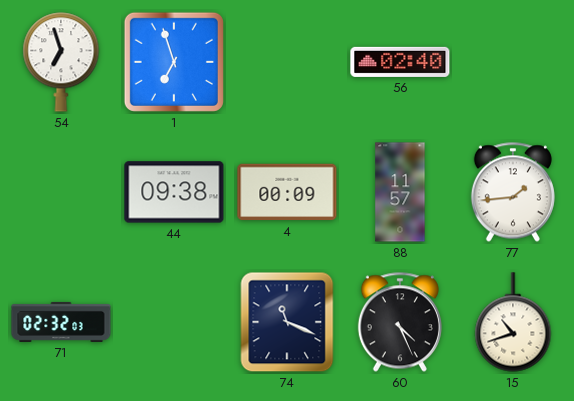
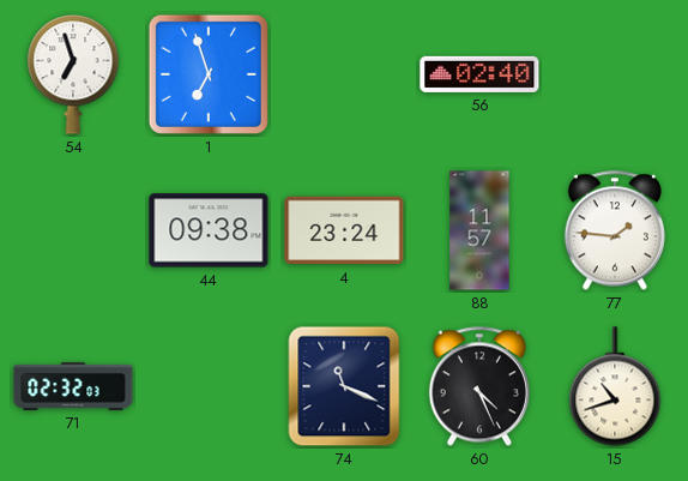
4: 00:09 -> 23:24
77: 1:44 -> 1:46
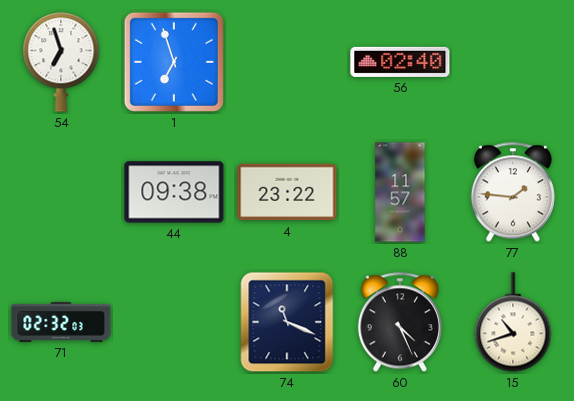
4: 23:24 -> 23:22
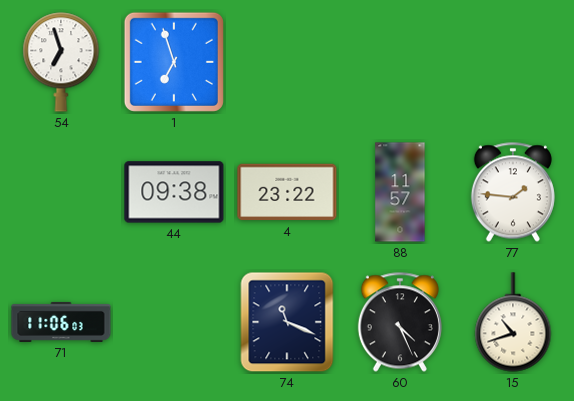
56: 02:40 -> none
71: 02:32 -> 11:06
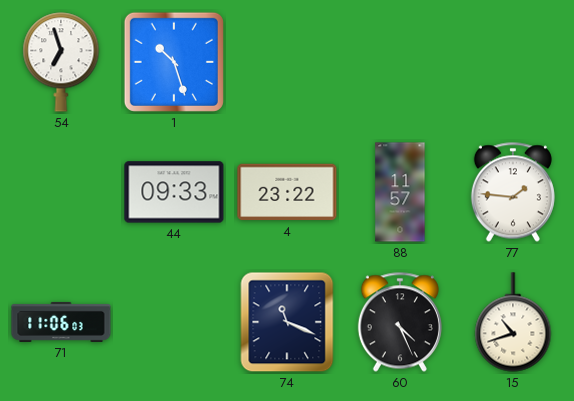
1: 6:57 -> 10:27
44: 09:38 -> 09:33
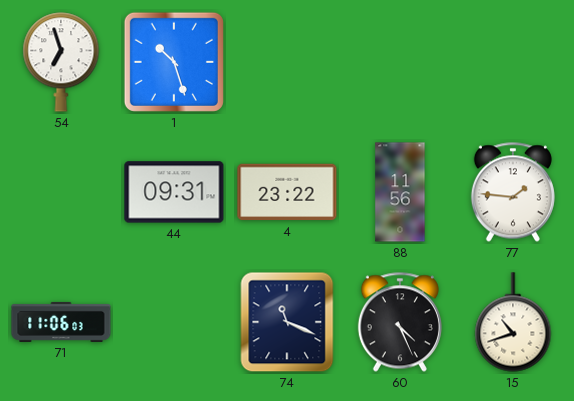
44: 09:33 -> 09:31
88: 11:57 -> 11:56
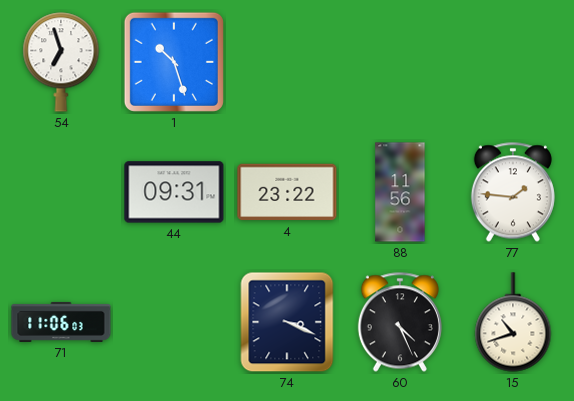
74: 11:19 -> 3:19
